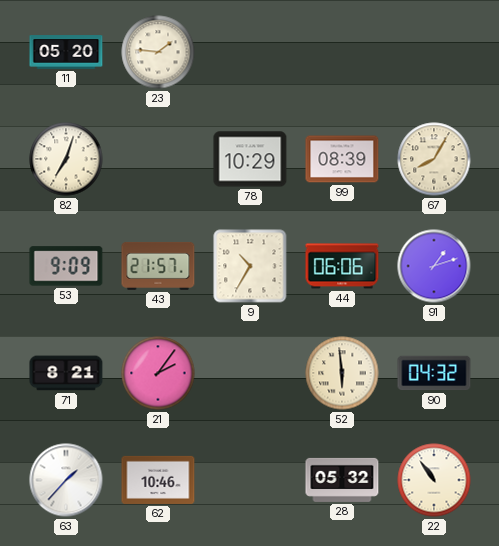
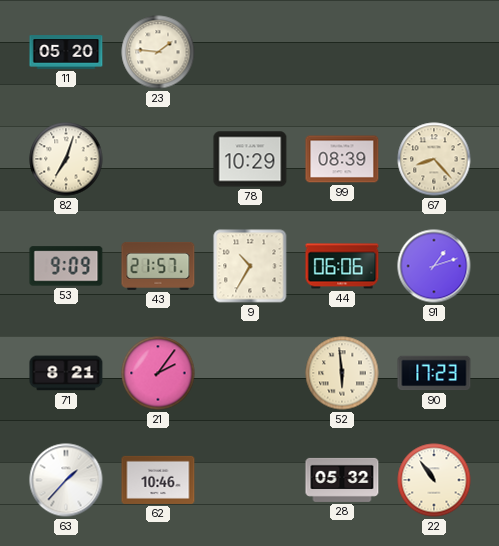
67: 8:05 -> 8:23
90: 04:32 -> 17:23
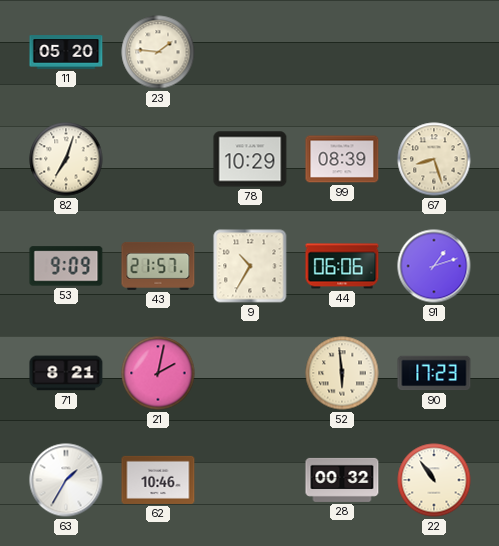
67: 8:23 -> 8:27
21: 2:06 -> 2:02
63: 1:37 -> 1:35
28: 05:32 -> 00:32
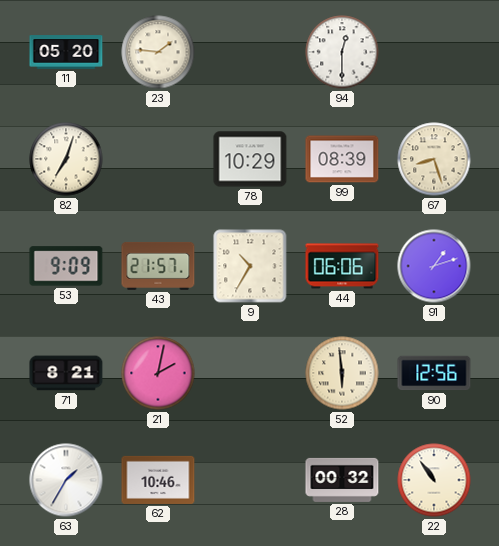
94: none -> 12:30
90: 17:23 -> 12:56
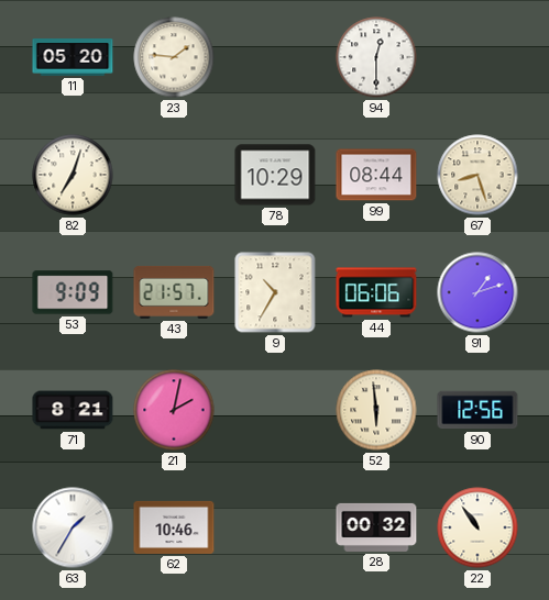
99: 08:39 -> 08:44
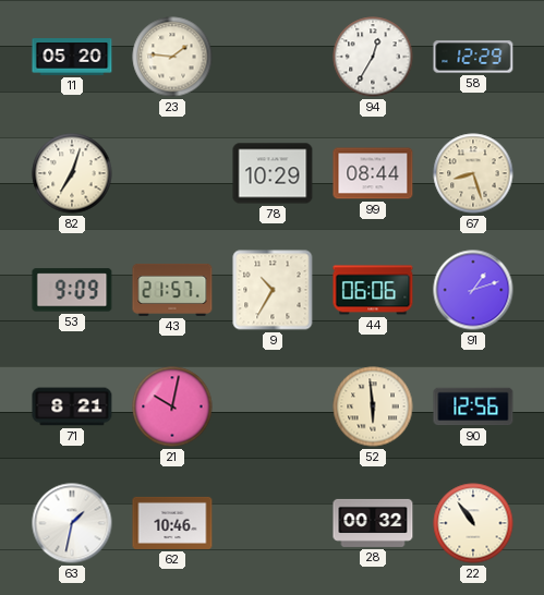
94: 12:30 -> 12:35
58: none -> 12:29
21: 2:02 -> 10:02
63: 1:35 -> 1:32
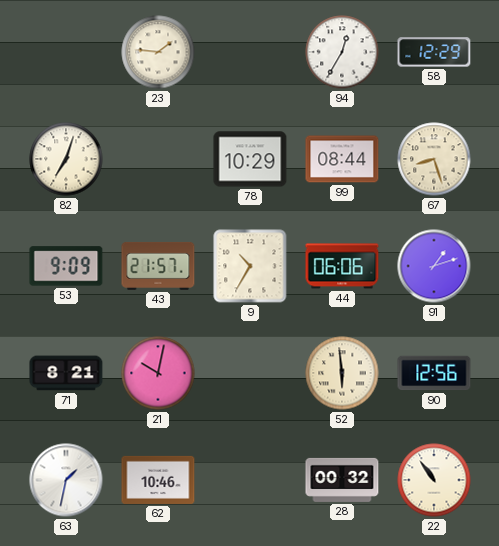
11: 05:20 -> none
